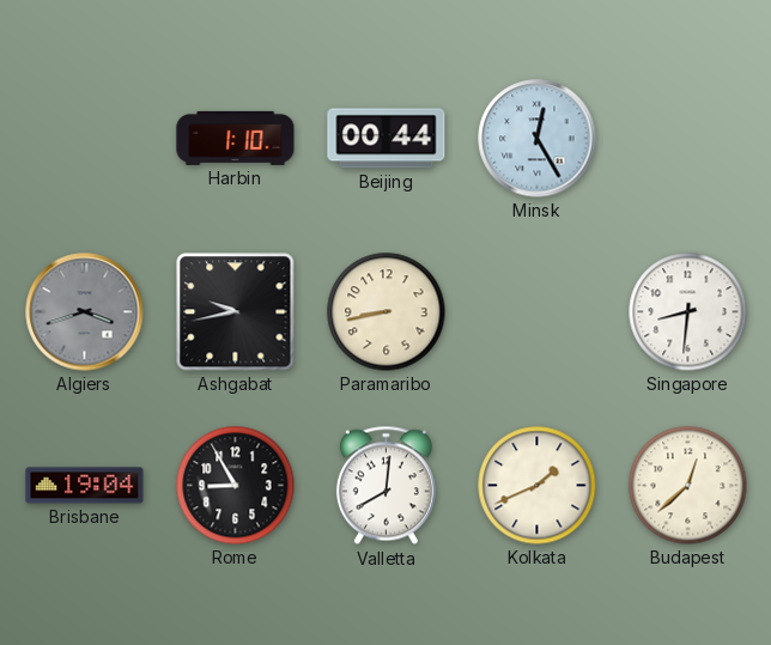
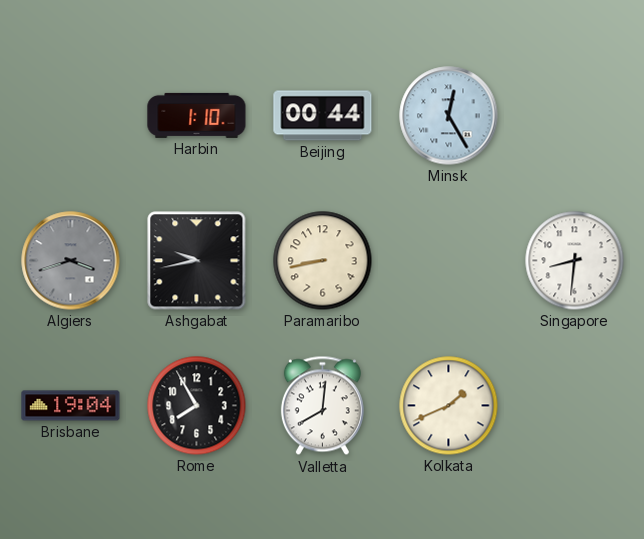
Rome: 8:55 -> 7:55
Budapest: 12:38 -> none
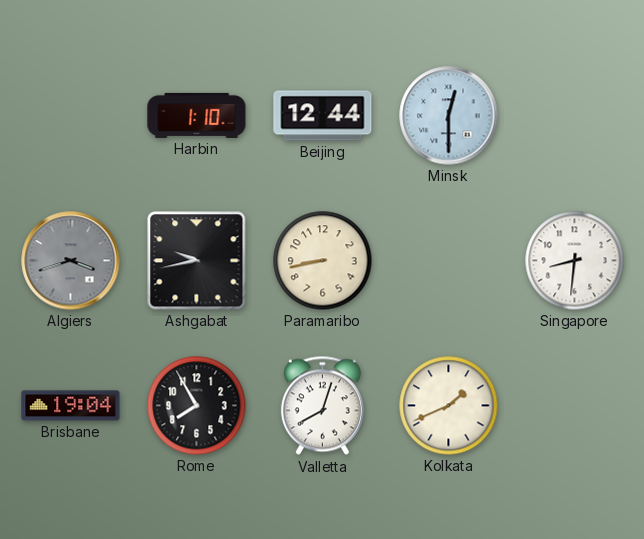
Beijing: 00:44 -> 12:44
Minsk: 12:25 -> 12:30
Valletta: 8:01 -> 8:03
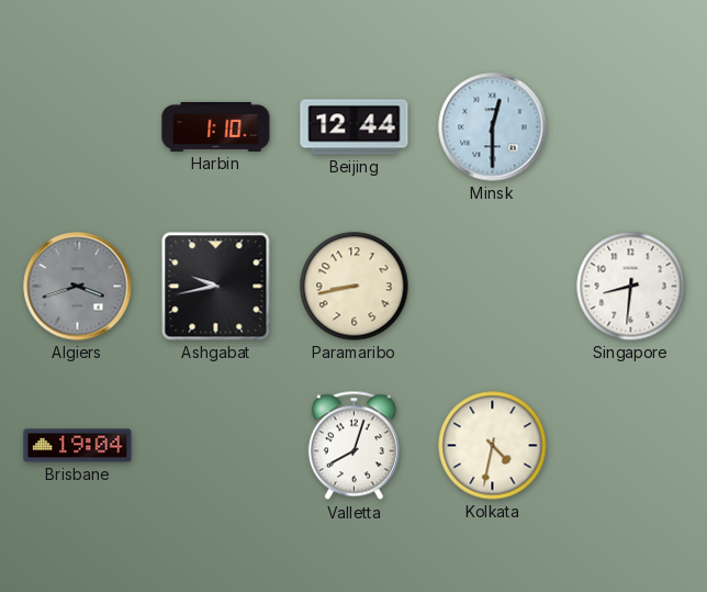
Rome: 7:55 -> none
Kolkata: 1:41 -> 4:32
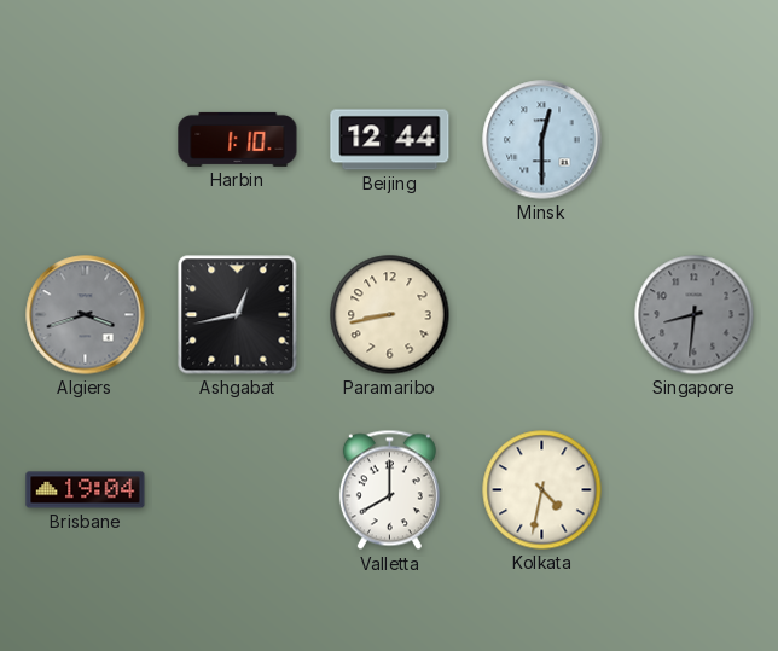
Ashgabat: 9:43 -> 12:43
Singapore dial: white -> grey
Valletta: 8:03 -> 8:00
